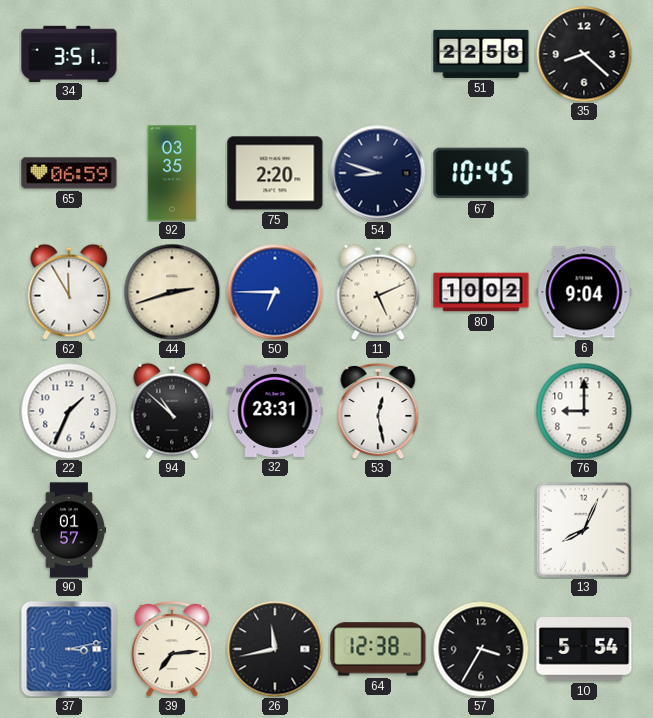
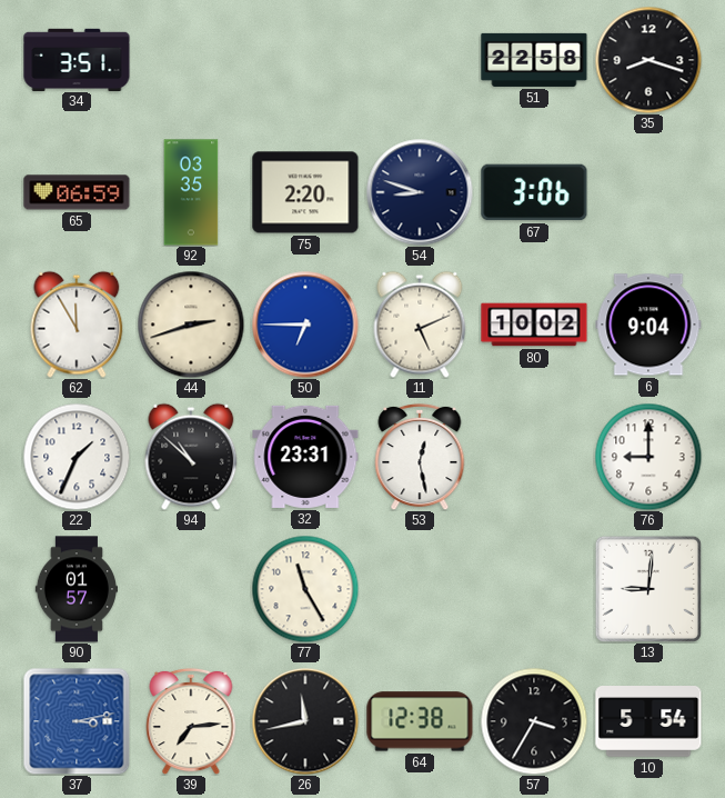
35: 8:22 -> 8:18
67: 10:45 -> 3:06
77: none -> 11:25
13: 8:04 -> 9:01
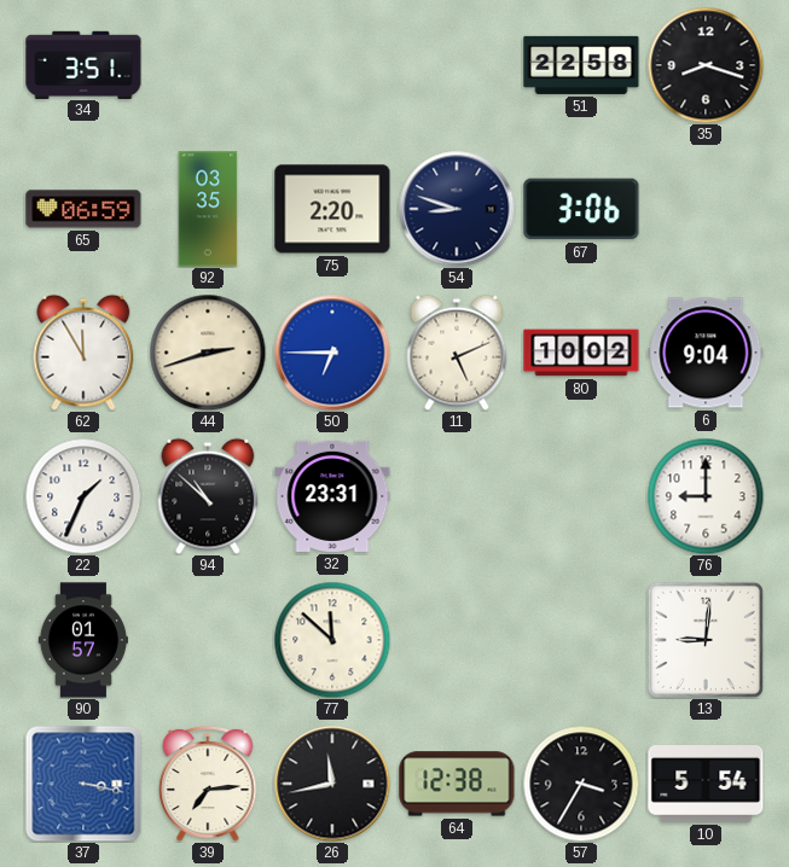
53: 12:28 -> none
77: 11:25 -> 11:52
37: 3:13 -> 3:17
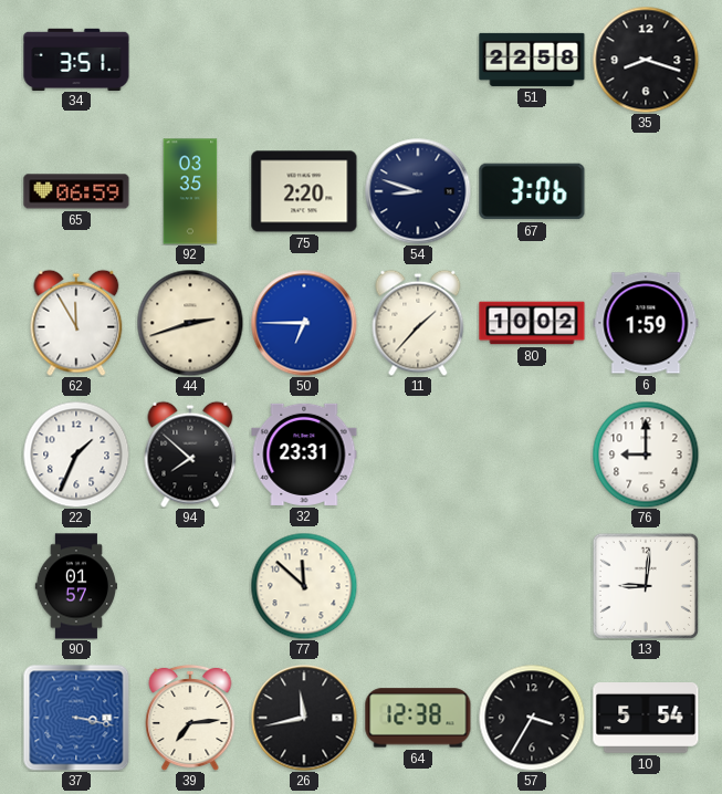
11: 5:11 -> 1:37
6: 9:04 -> 1:59
94: 10:52 -> 7:52
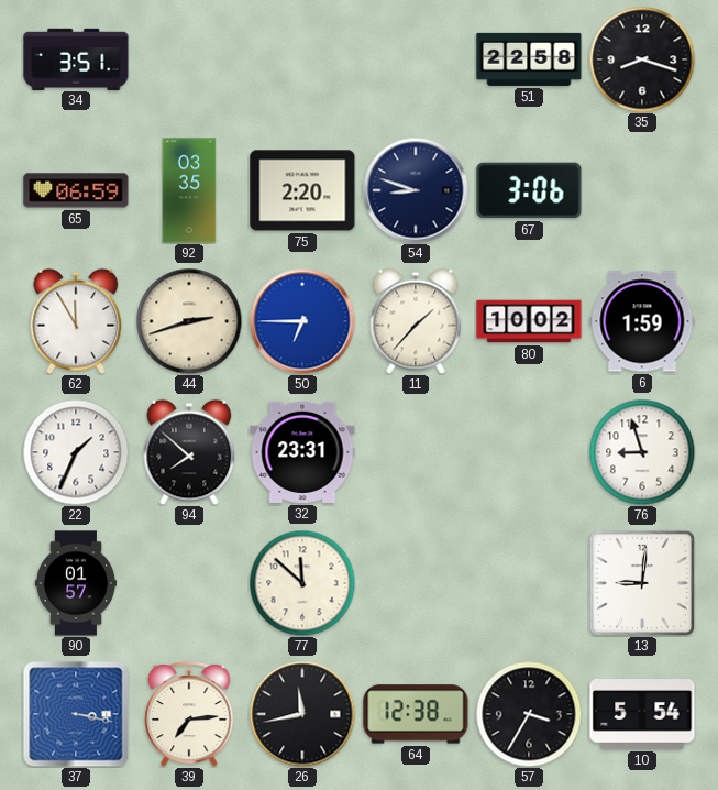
76: 9:00 -> 8:57
